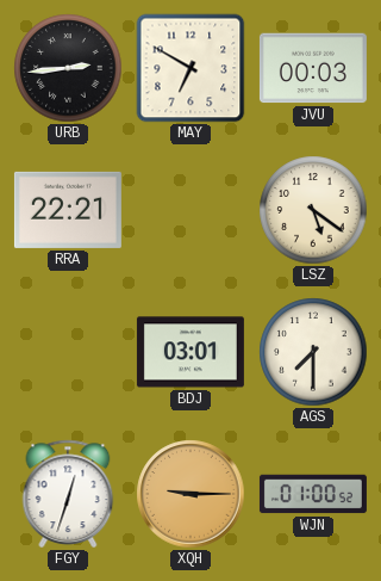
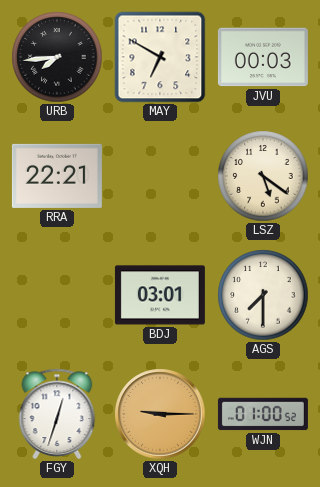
URB: 2:44 -> 7:44
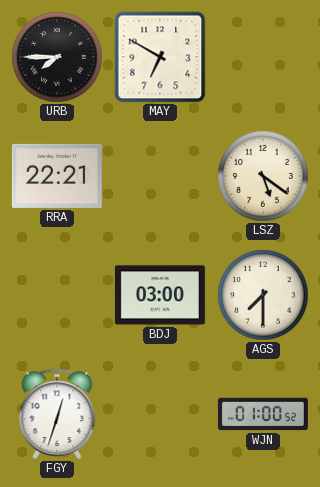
URB: 7:44 -> 7:45
JVU: 00:03 -> none
BDJ: 03:01 -> 03:00
XQH: 9:15 -> none
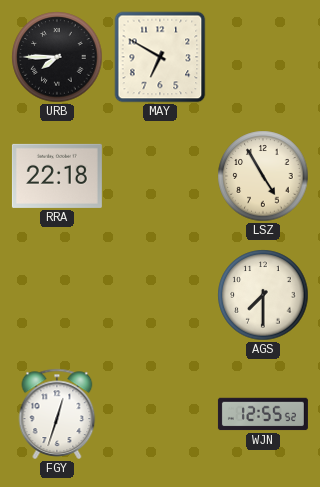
RRA: 22:21 -> 22:18
LSZ: 5:21 -> 4:55
BDJ: 03:00 -> none
WJN: 01:00 -> 12:55
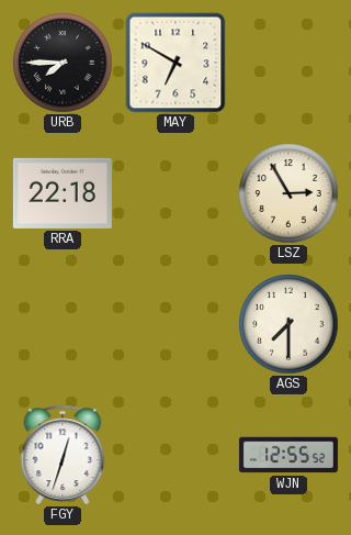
LSZ: 4:55 -> 2:55
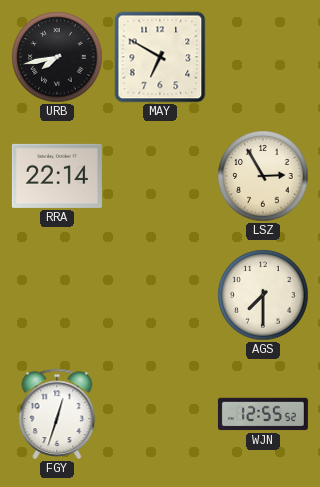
URB: 7:45 -> 7:43
RRA: 22:18 -> 22:14
